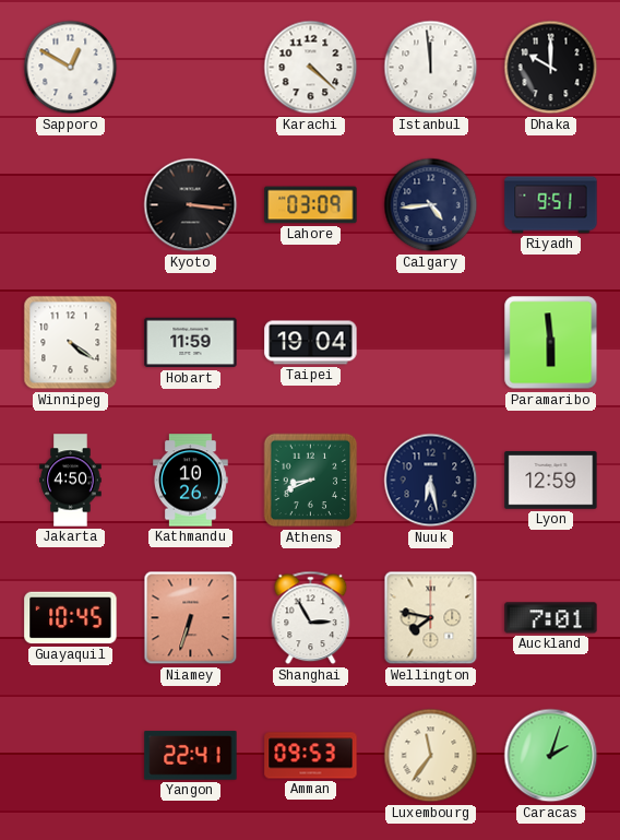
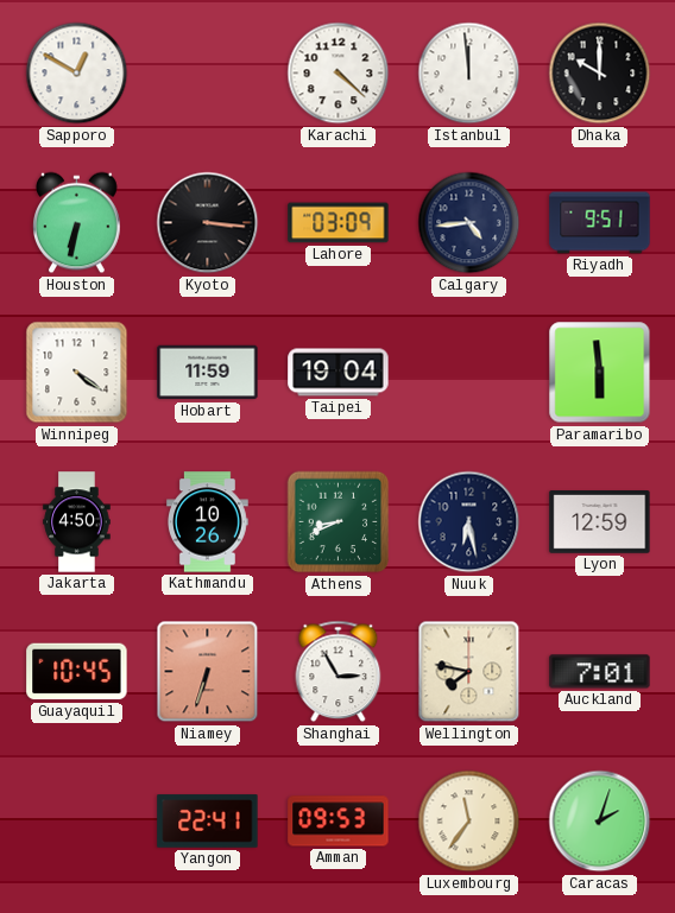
Houston: none -> 6:32
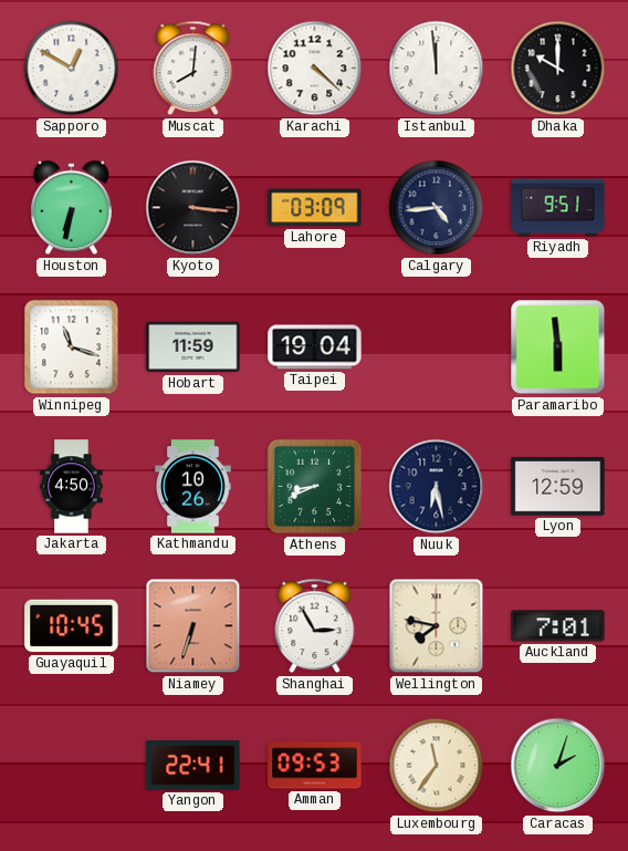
Muscat: none -> 8:01
Winnipeg: 4:21 -> 11:18
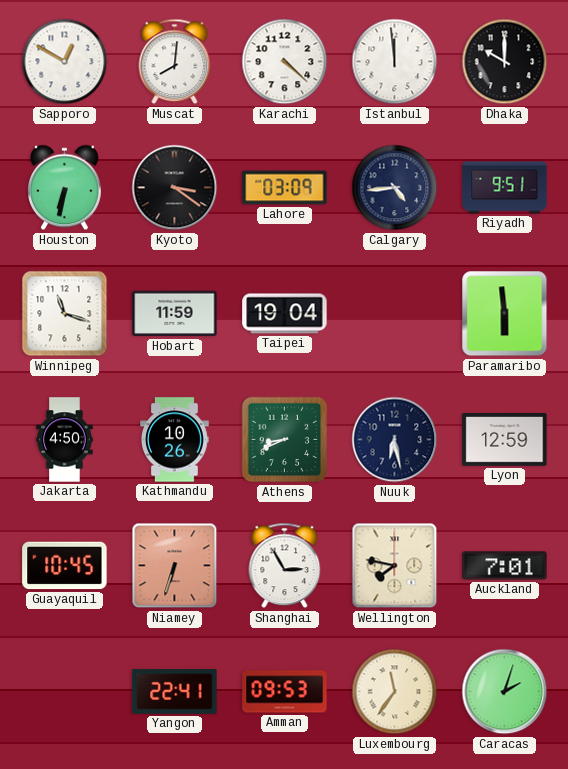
Kyoto: 3:16 -> 3:21
